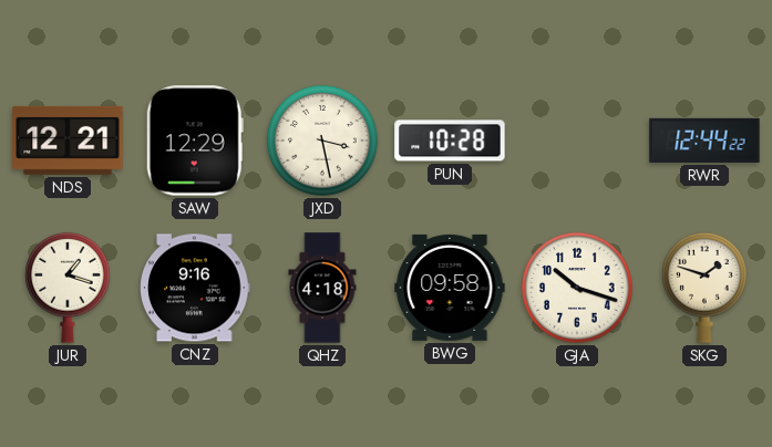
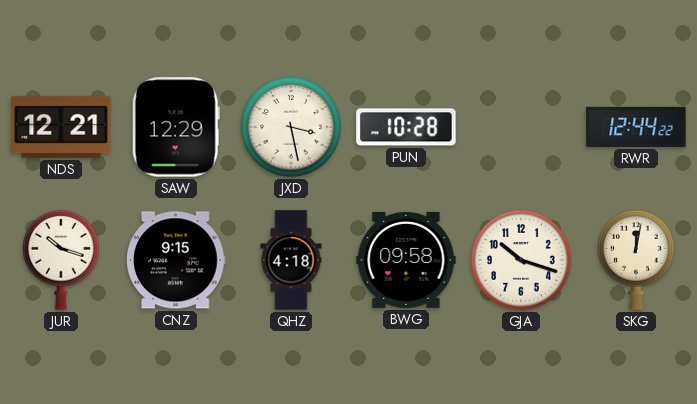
JUR: 1:18 -> 10:18
CNZ: 9:16 -> 9:15
SKG: 1:48 -> 12:02
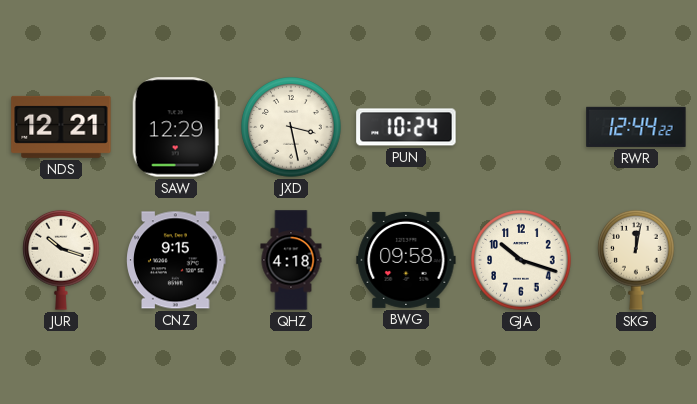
PUN: 10:28 -> 10:24
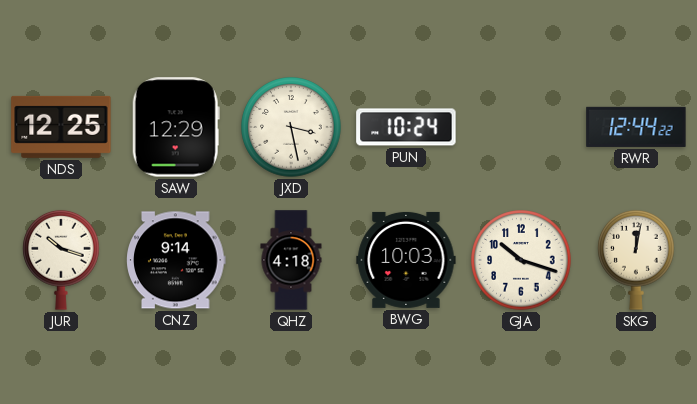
NDS: 12:21 -> 12:25
CNZ: 9:15 -> 9:14
BWG: 09:58 -> 10:03
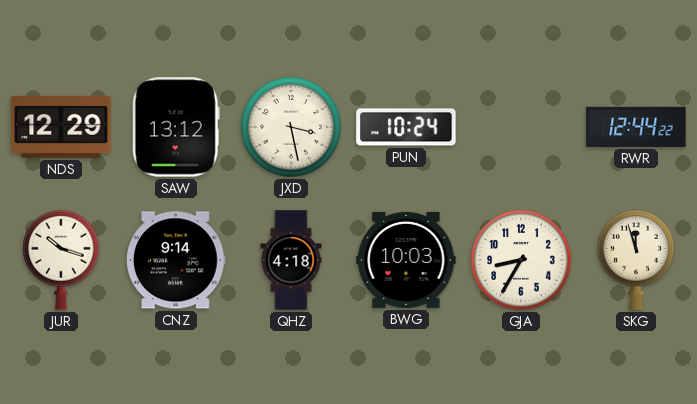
NDS: 12:25 -> 12:29
SAW: 12:29 -> 13:12
GJA: 10:18 -> 8:35
SKG: 12:02 -> 11:57
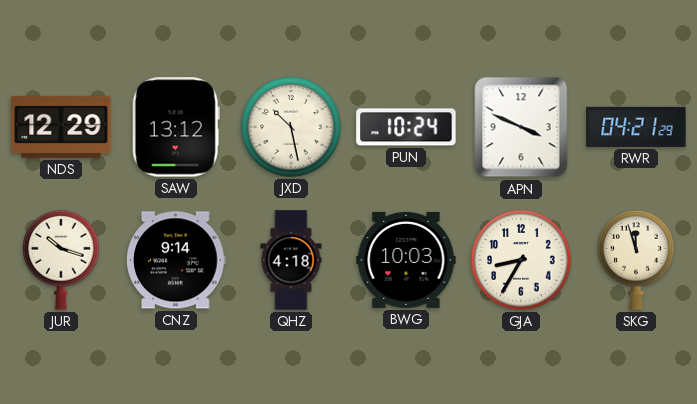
JXD: 3:28 -> 10:28
APN: none -> 3:49
RWR: 12:44 -> 04:21
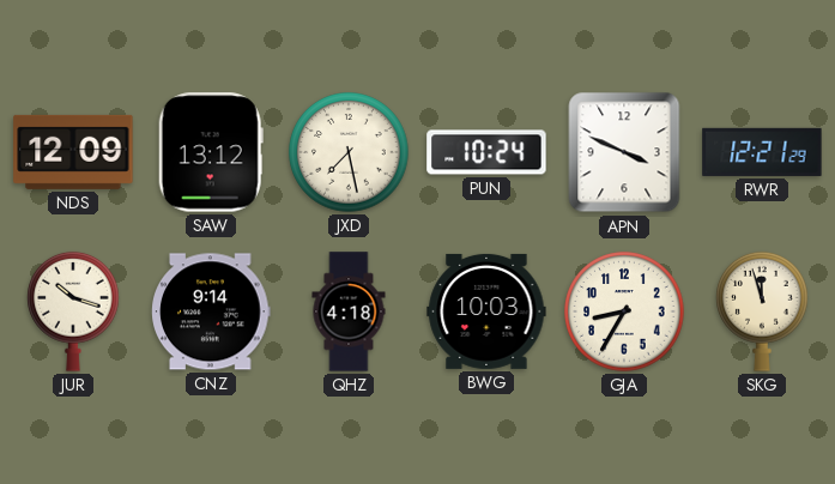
NDS: 12:29 -> 12:09
JXD: 10:28 -> 7:28
RWR: 04:21 -> 12:21
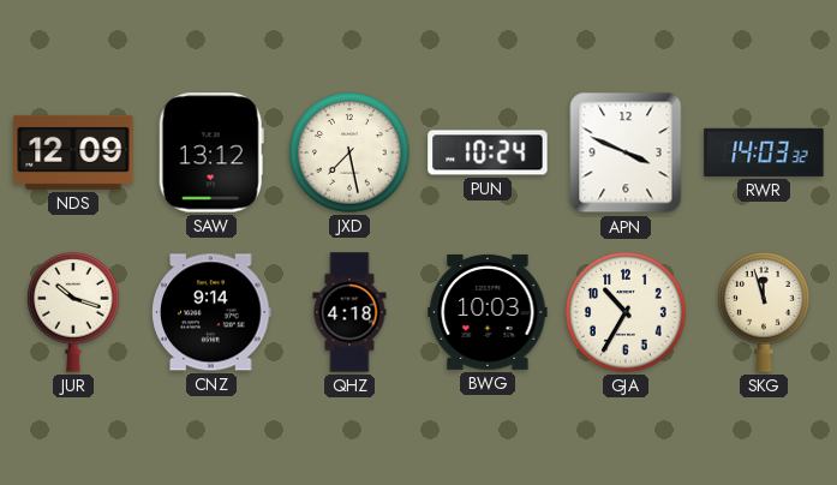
RWR: 12:21 -> 14:03
GJA: 8:35 -> 10:35
